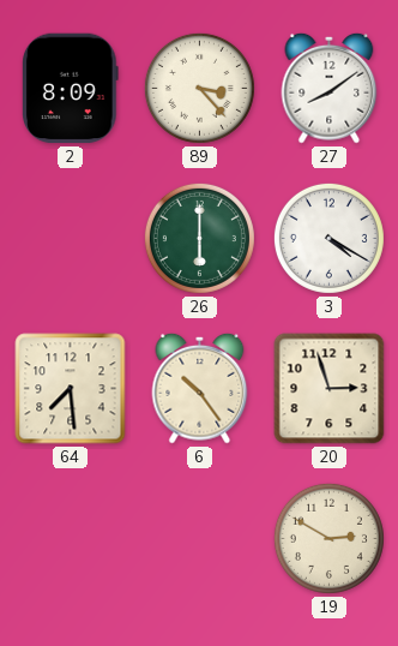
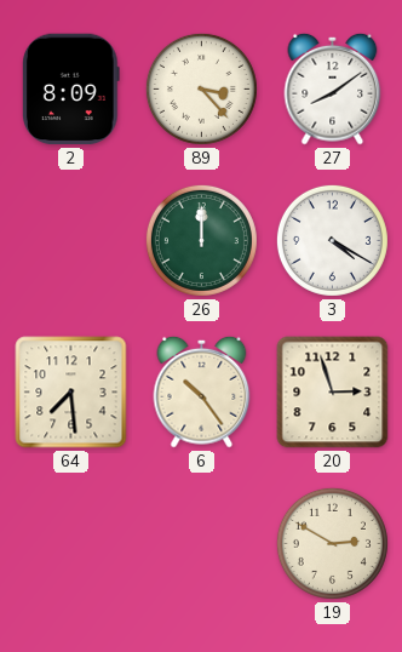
26: 6:00 -> 12:00
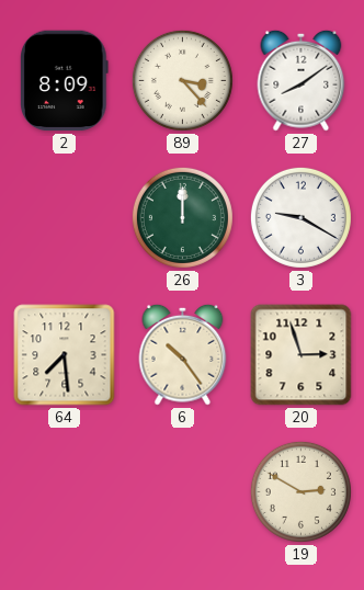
3: 4:20 -> 9:20
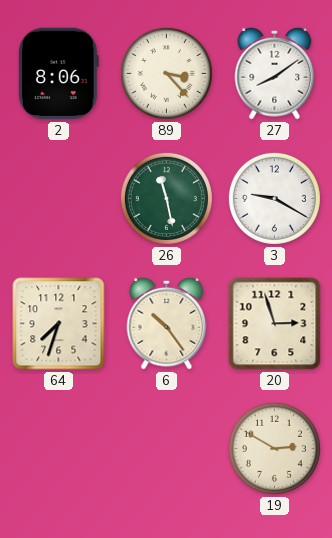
2: 8:09 -> 8:06
26: 12:00 -> 11:28
64: 7:29 -> 7:33
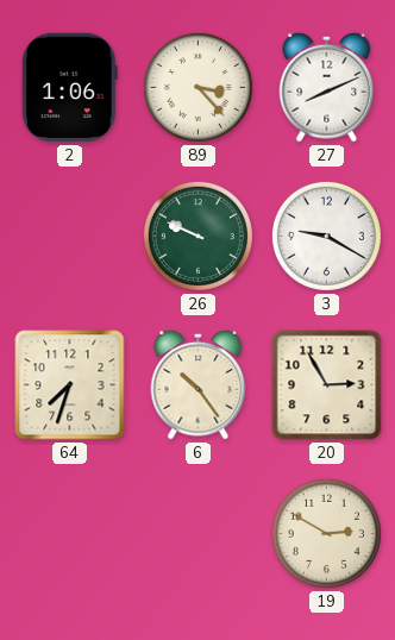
2: 8:06 -> 1:06
27: 8:09 -> 8:11
26: 11:28 -> 9:49
20: 2:57 -> 2:55
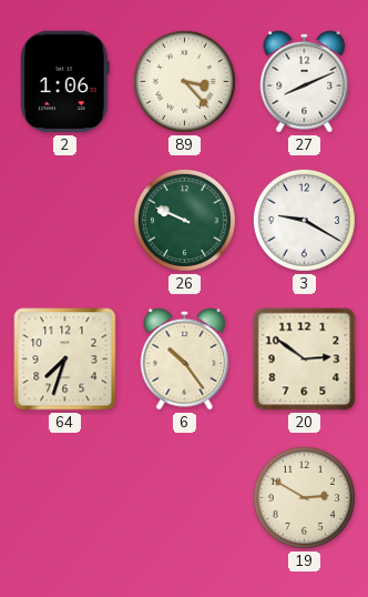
20: 2:55 -> 2:51
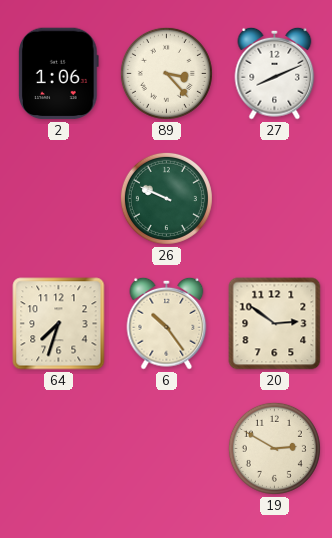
3: 9:20 -> none
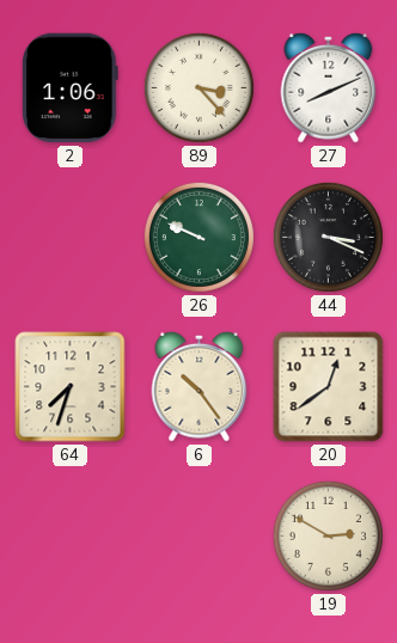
44: none -> 3:19
20: 2:51 -> 12:39
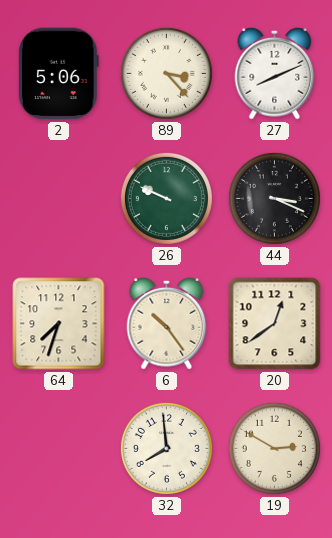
2: 1:06 -> 5:06
32: none -> 7:59
